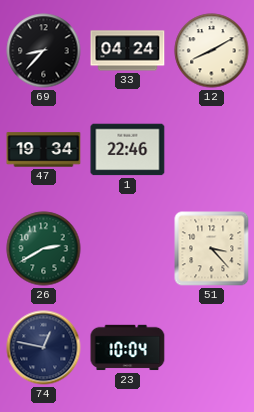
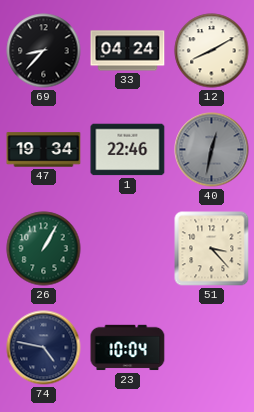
40: none -> 12:32
26: 2:40 -> 1:05
74: 12:47 -> 4:47
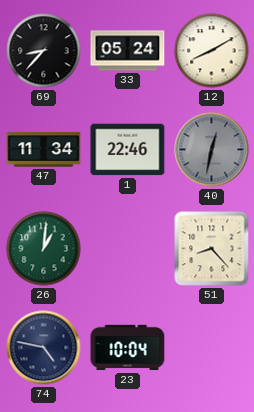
33: 04:24 -> 05:24
47: 19:34 -> 11:34
26: 1:05 -> 1:01
51: 3:23 -> 8:23
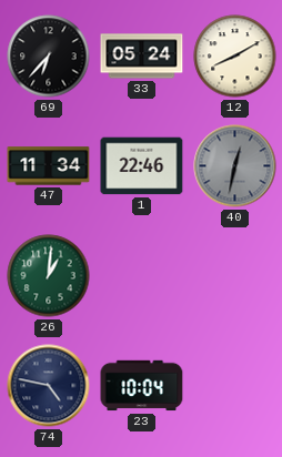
69: 8:37 -> 6:37
51: 8:23 -> none
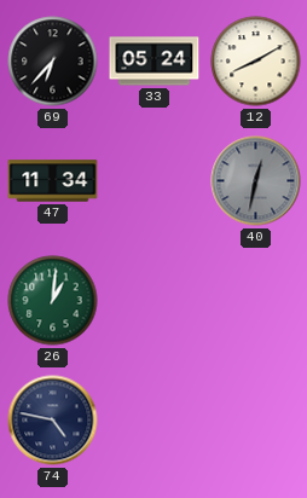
1: 22:46 -> none
23: 10:04 -> none
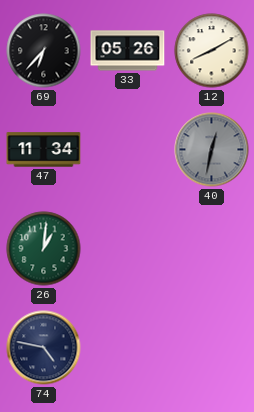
33: 05:24 -> 05:26
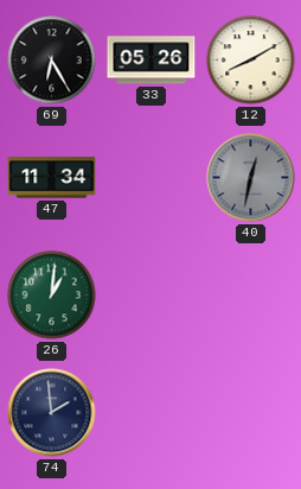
69: 6:37 -> 6:25
74: 4:47 -> 1:59
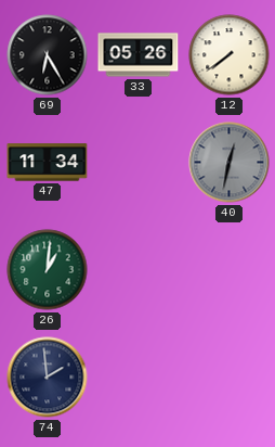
12: 8:10 -> 7:39
